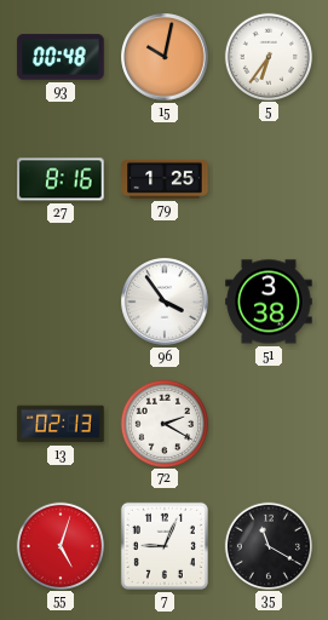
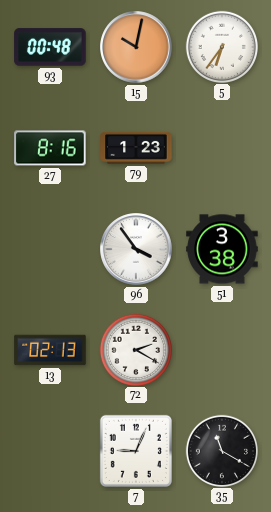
79: 1:25 -> 1:23
55: 5:03 -> none
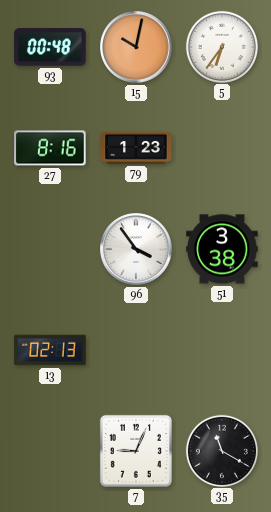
72: 2:20 -> none
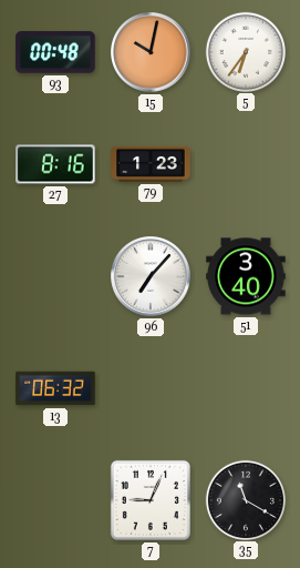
96: 3:54 -> 7:07
51: 3:38 -> 3:40
13: 02:13 -> 06:32
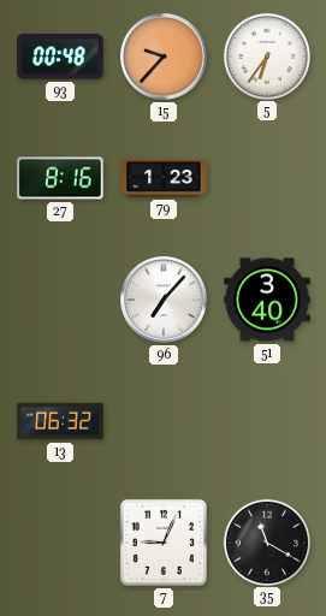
15: 10:02 -> 9:37
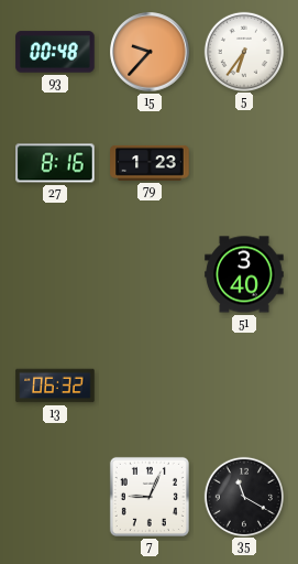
96: 7:07 -> none
